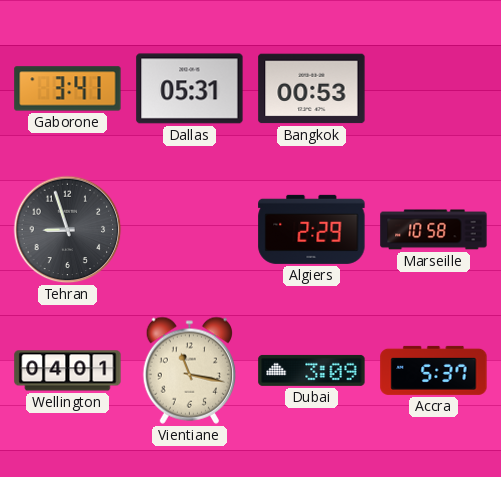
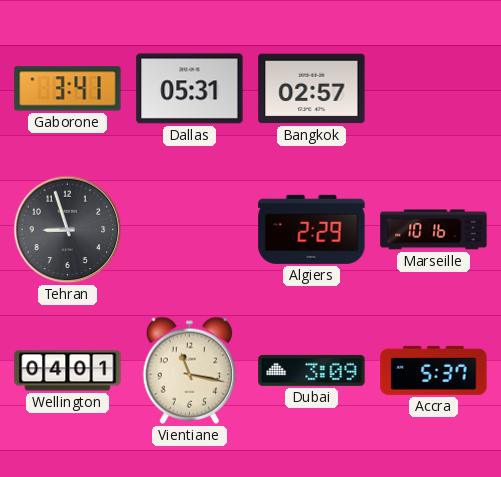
Bangkok: 00:53 -> 02:57
Marseille: 10:58 -> 10:16
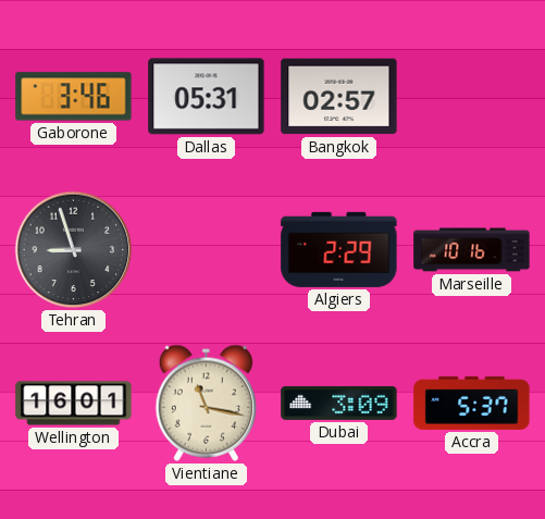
Gaborone: 3:41 -> 3:46
Wellington: 04:01 -> 16:01
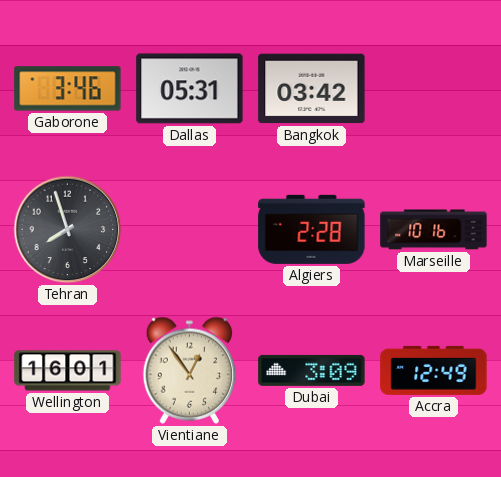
Bangkok: 02:57 -> 03:42
Tehran: 8:57 -> 7:57
Algiers: 2:29 -> 2:28
Vientiane: 11:17 -> 12:54
Accra: 5:37 -> 12:49
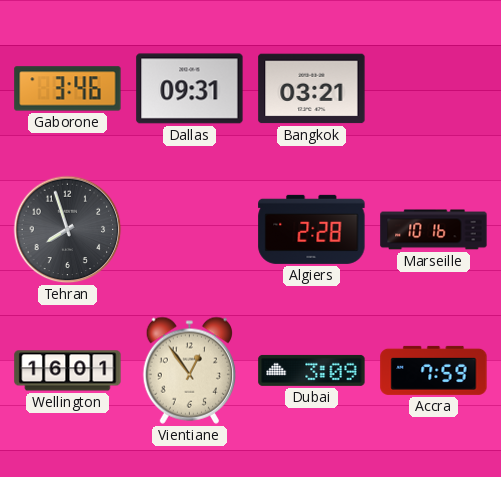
Dallas: 05:31 -> 09:31
Bangkok: 03:42 -> 03:21
Accra: 12:49 -> 7:59
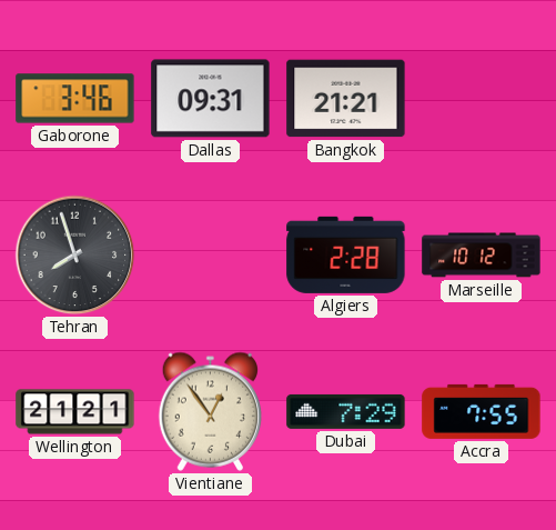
Bangkok: 03:21 -> 21:21
Marseille: 10:16 -> 10:12
Wellington: 16:01 -> 21:21
Dubai: 3:09 -> 7:29
Accra: 7:59 -> 7:55
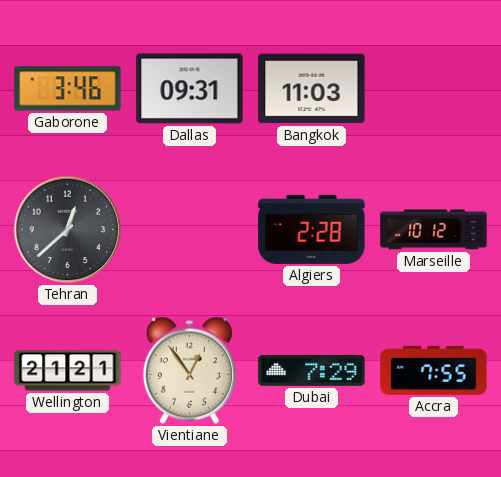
Bangkok: 21:21 -> 11:03
Tehran: 7:57 -> 12:38
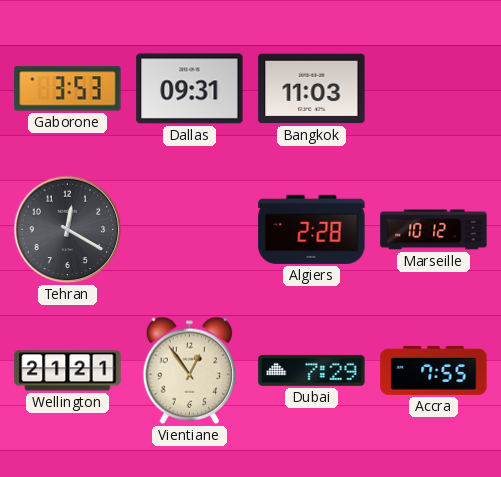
Gaborone: 3:46 -> 3:53
Tehran: 12:38 -> 12:20
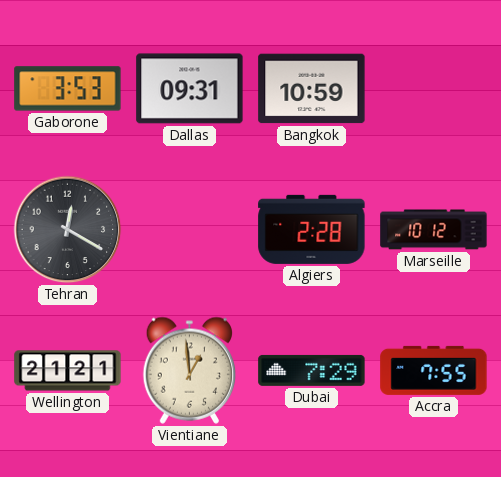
Bangkok: 11:03 -> 10:59
Vientiane: 12:54 -> 12:59
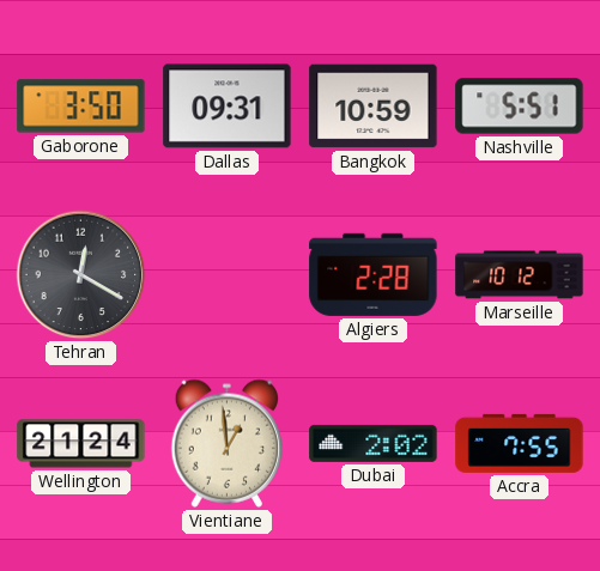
Gaborone: 3:53 -> 3:50
Nashville: none -> 5:51
Wellington: 21:21 -> 21:24
Dubai: 7:29 -> 2:02
